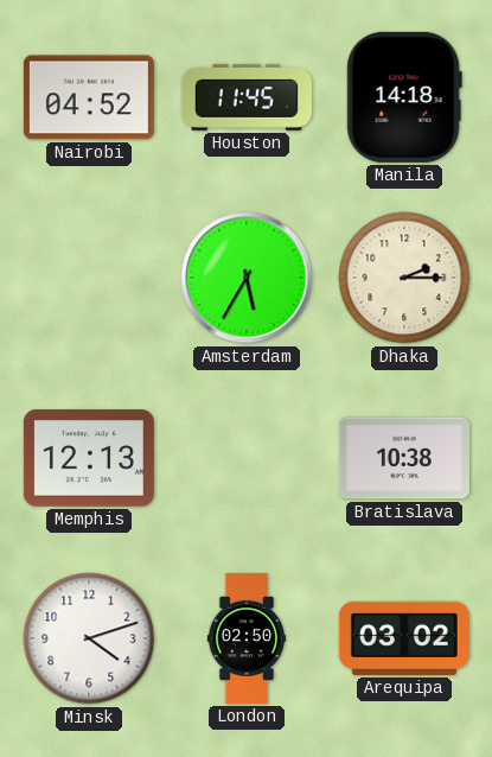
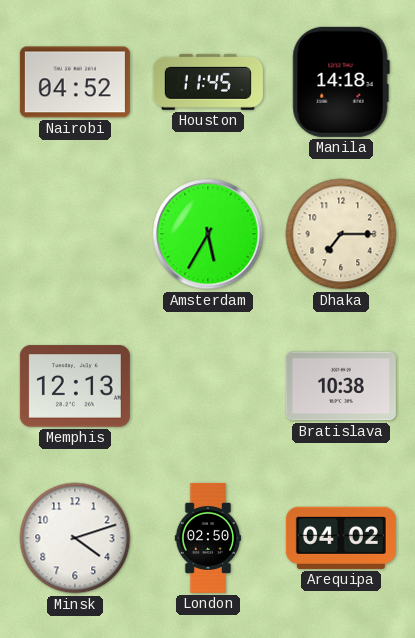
Dhaka: 2:15 -> 7:15
Arequipa: 03:02 -> 04:02
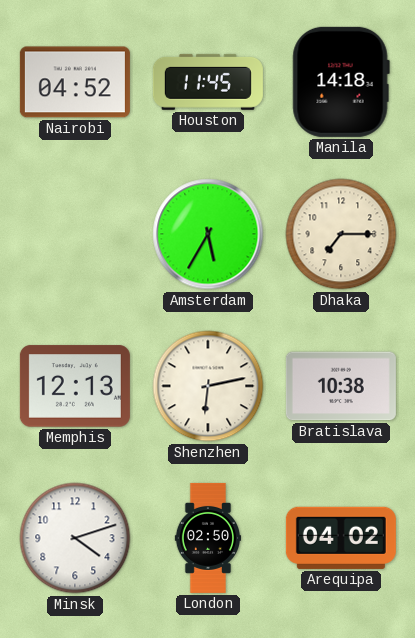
Shenzhen: none -> 6:13
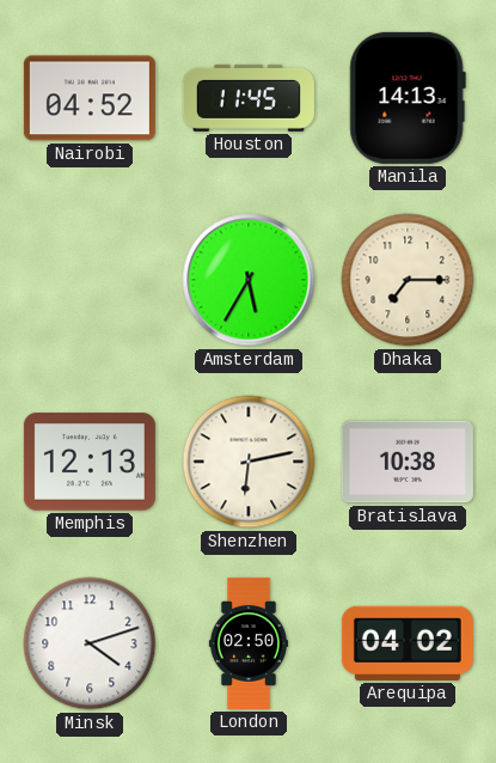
Manila: 14:18 -> 14:13
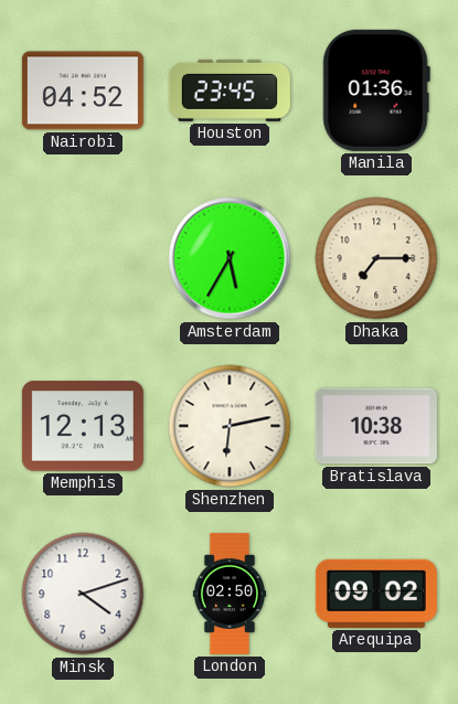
Houston: 11:45 -> 23:45
Manila: 14:13 -> 01:36
Arequipa: 04:02 -> 09:02
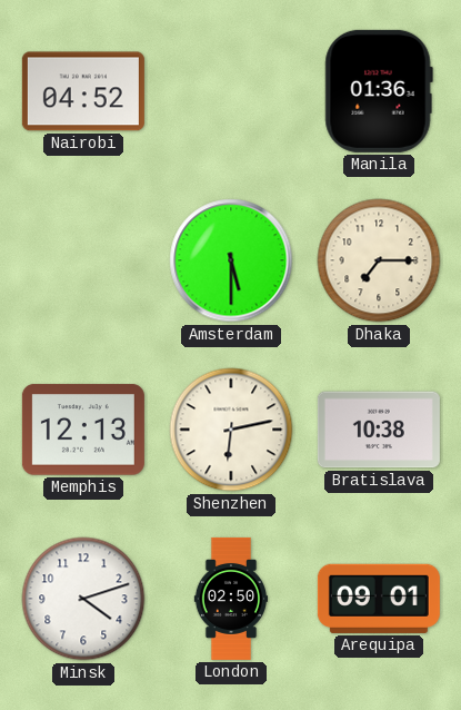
Houston: 23:45 -> none
Amsterdam: 5:35 -> 5:30
Arequipa: 09:02 -> 09:01
